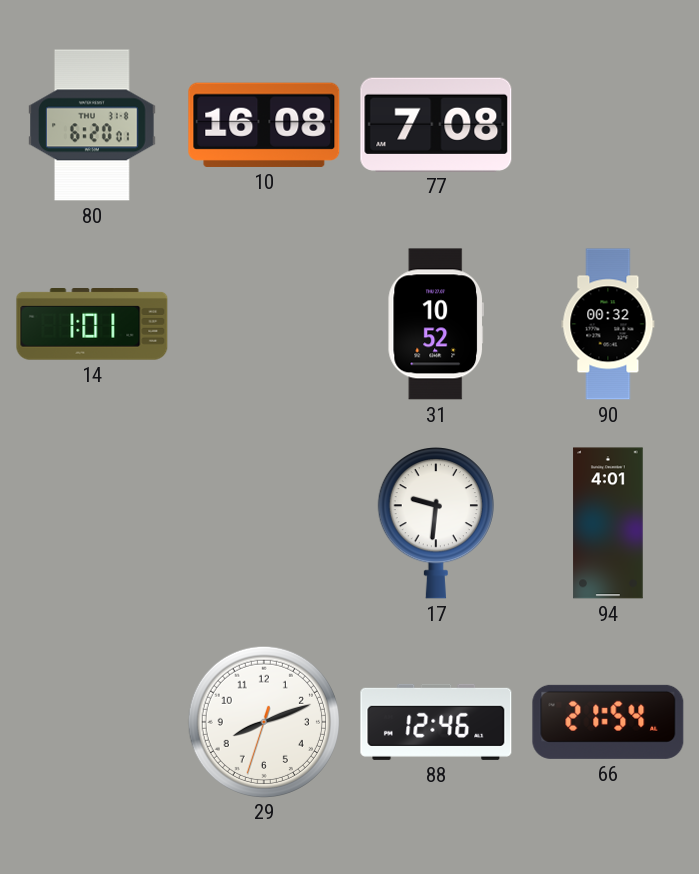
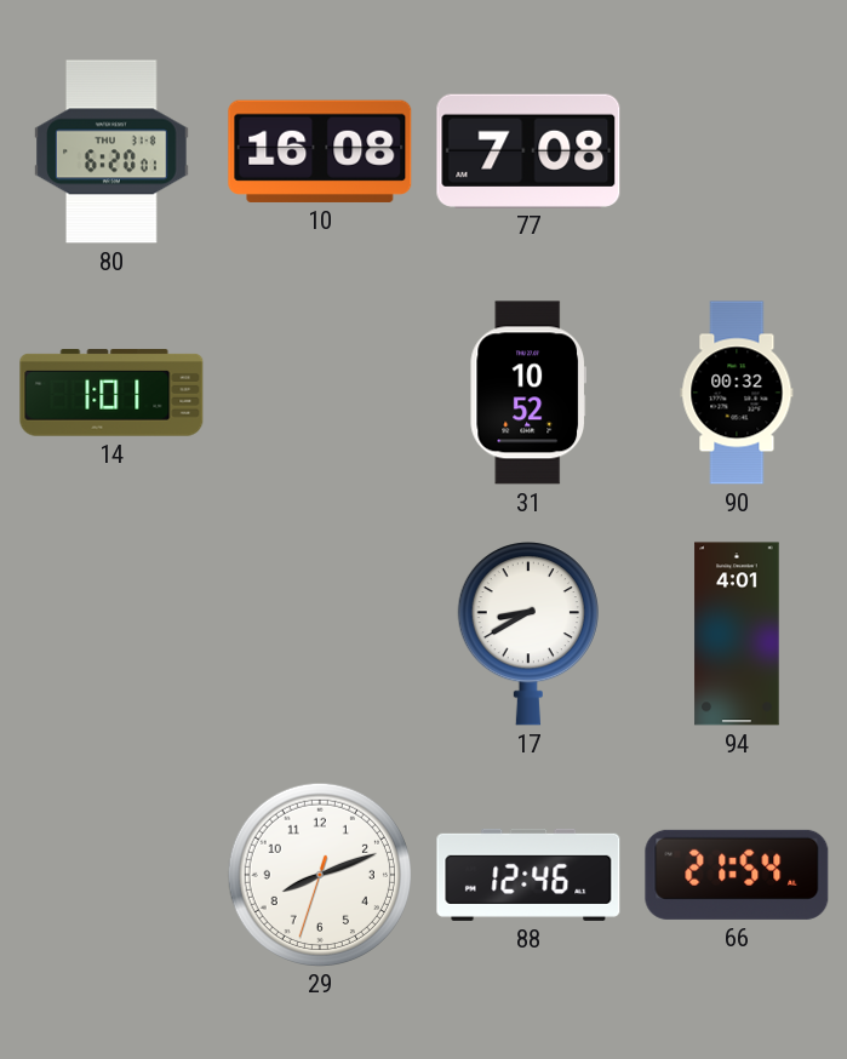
17: 9:31 -> 8:40
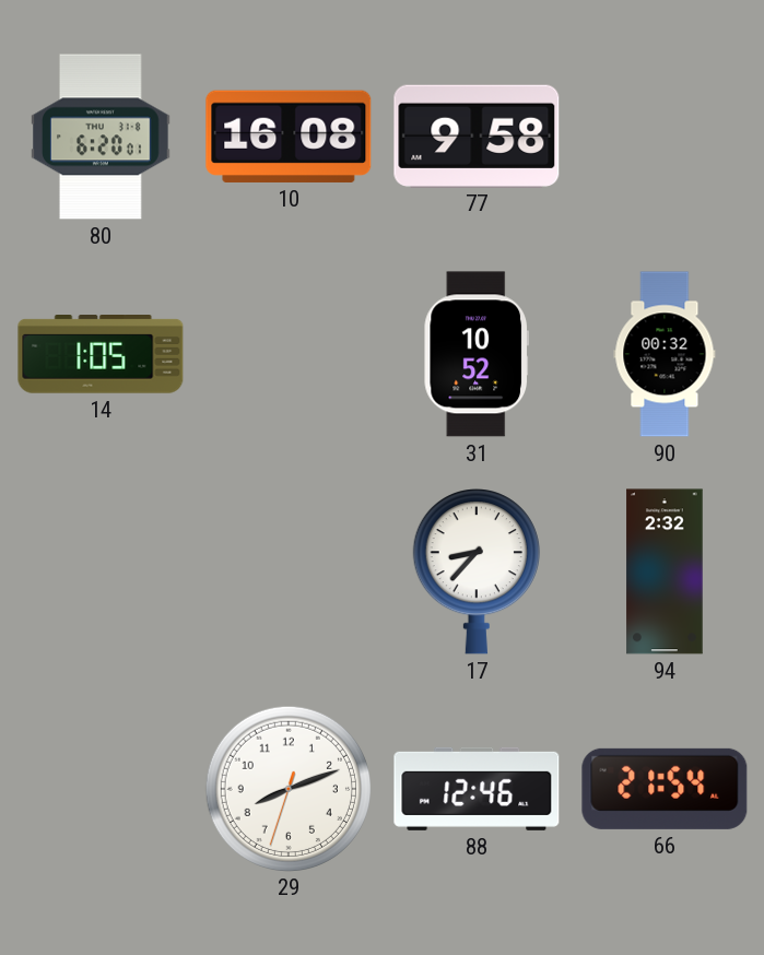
77: 7:08 -> 9:58
14: 1:01 -> 1:05
17: 8:40 -> 8:37
94: 4:01 -> 2:32
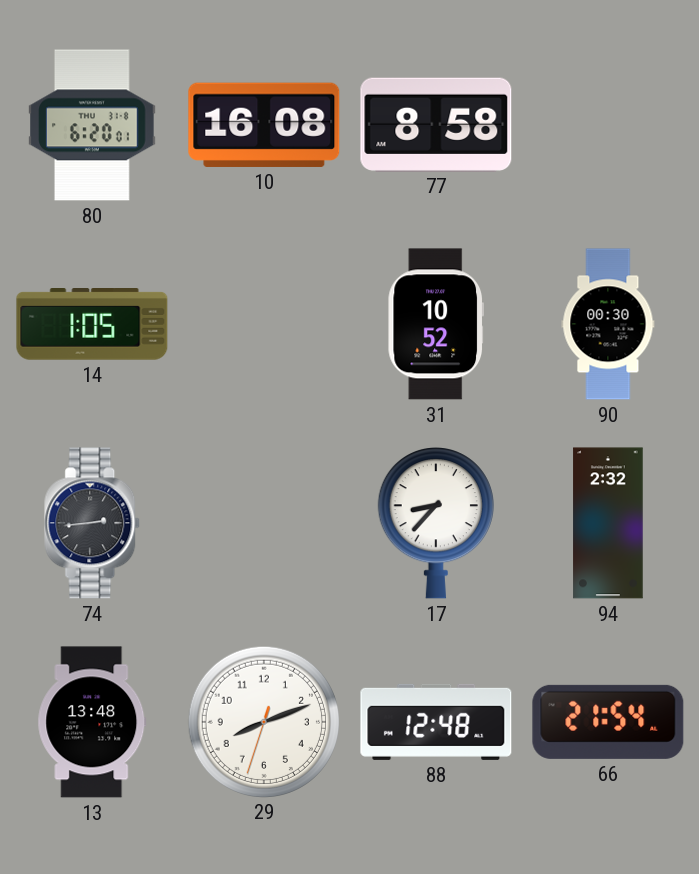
77: 9:58 -> 8:58
90: 00:32 -> 00:30
74: none -> 2:44
13: none -> 13:48
88: 12:46 -> 12:48
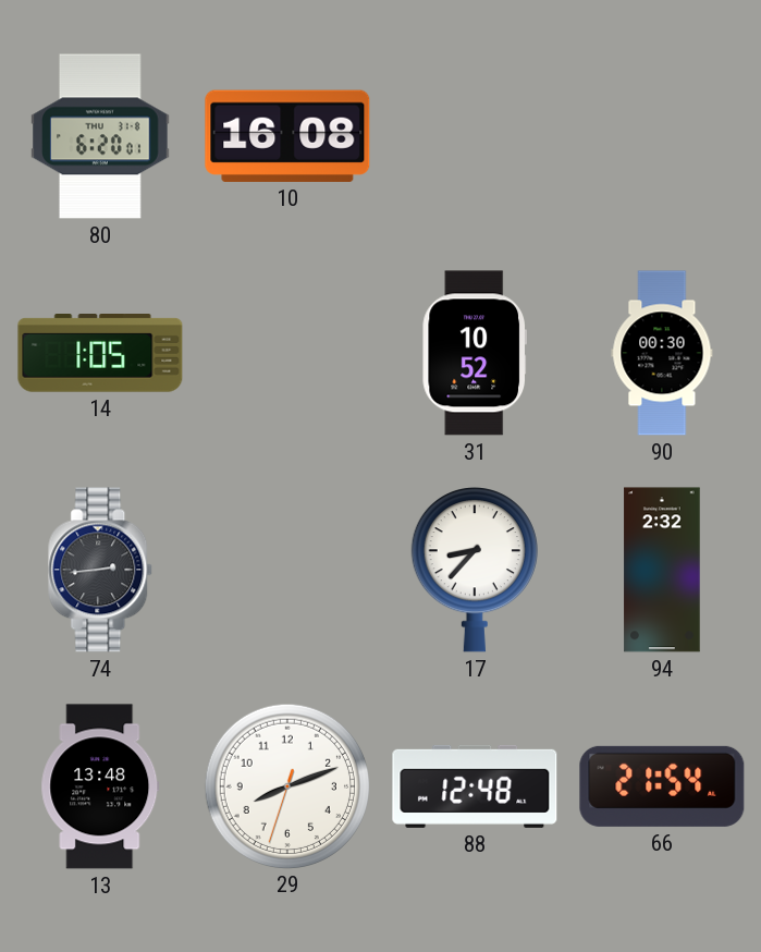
77: 8:58 -> none
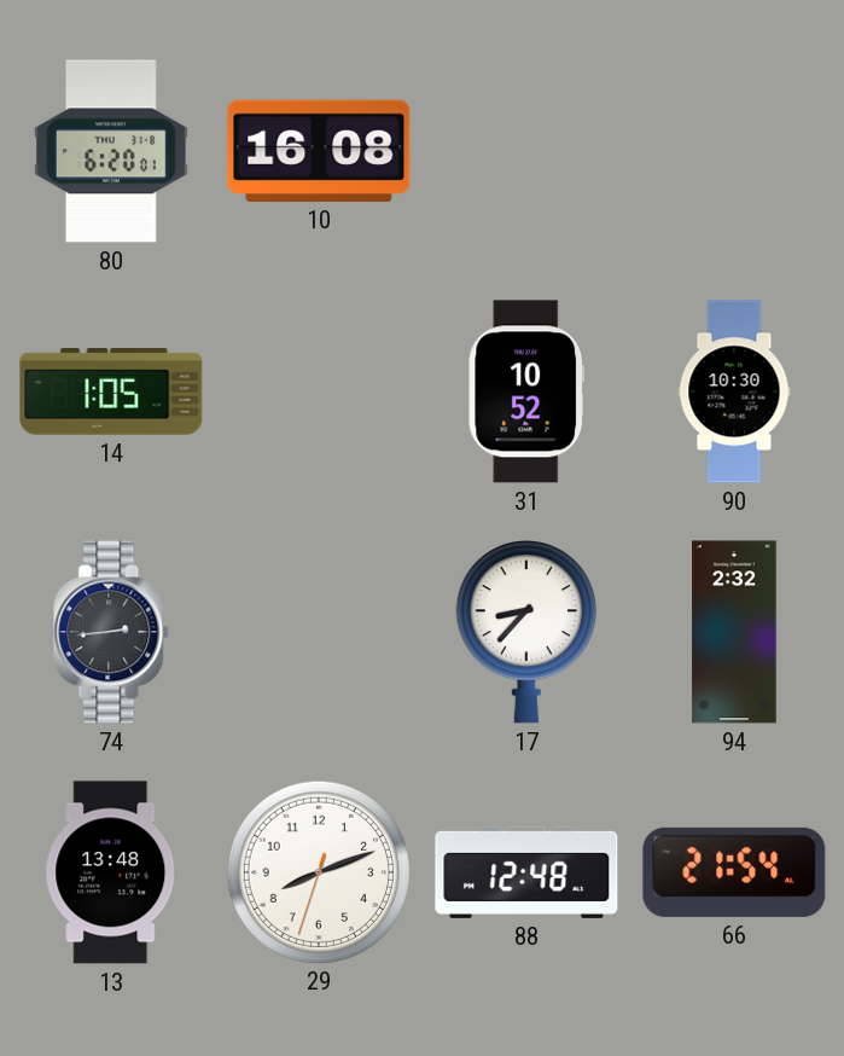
90: 00:30 -> 10:30
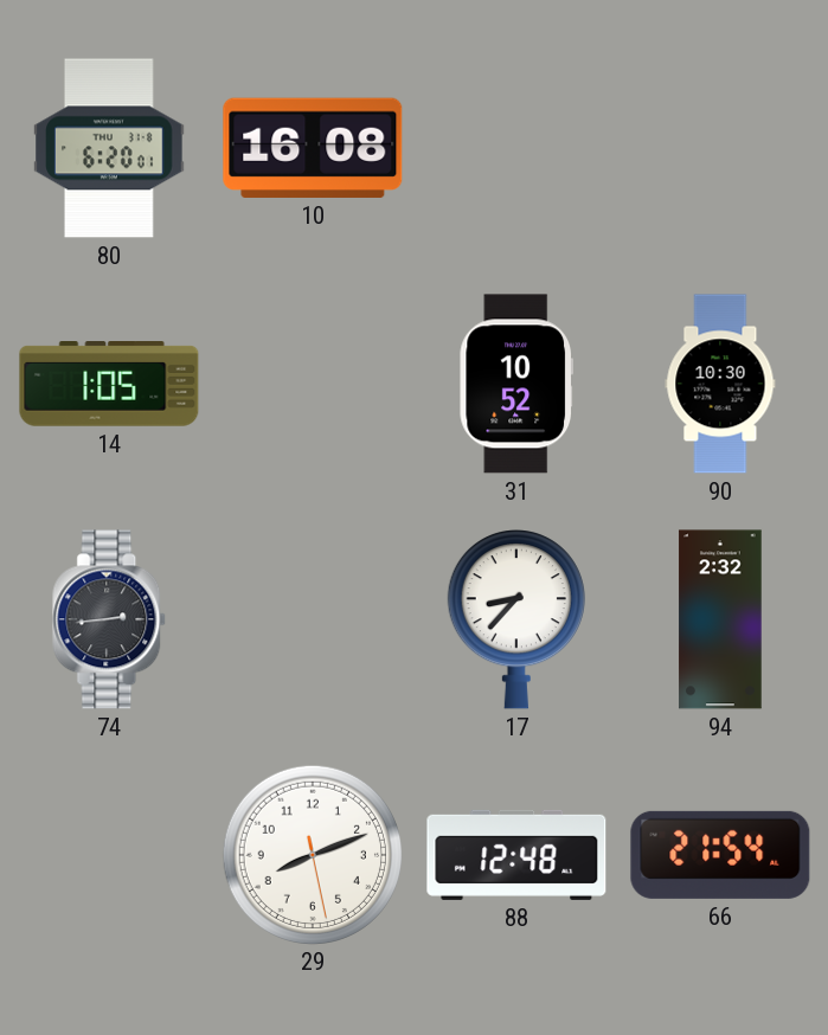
13: 13:48 -> none
29: 8:11:33 -> 8:11:28
